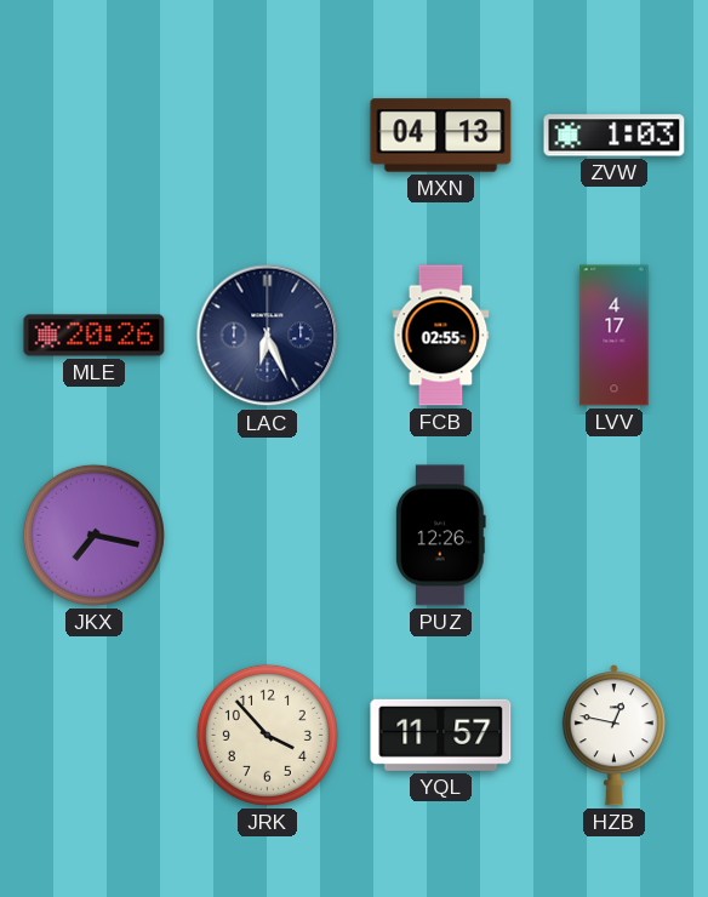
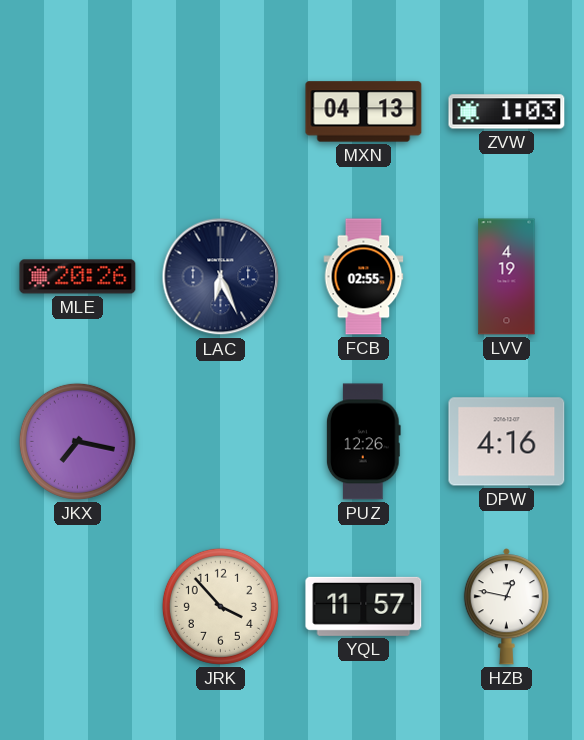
LVV: 4:17 -> 4:19
DPW: none -> 4:16
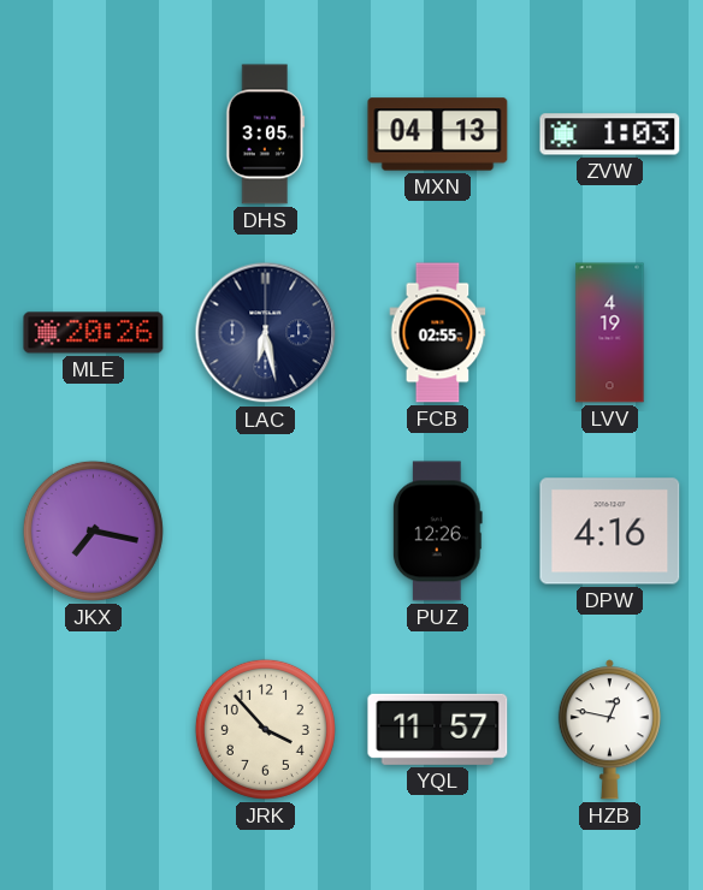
DHS: none -> 3:05
LAC: 6:26 -> 6:28
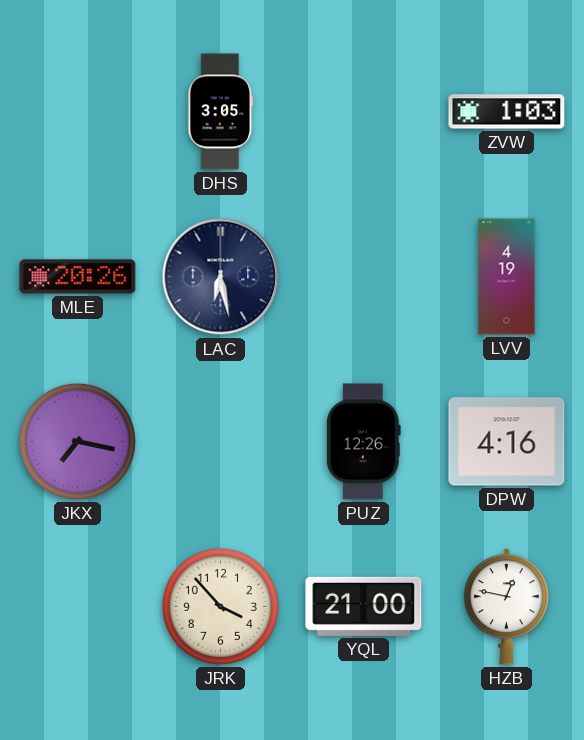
MXN: 04:13 -> none
FCB: 02:55 -> none
YQL: 11:57 -> 21:00
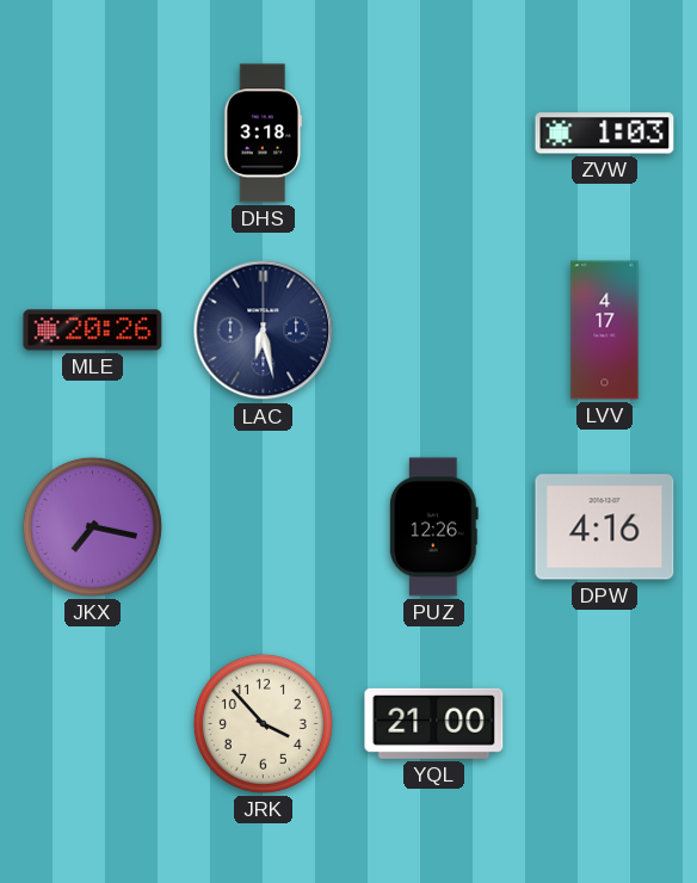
DHS: 3:05 -> 3:18
LVV: 4:19 -> 4:17
HZB: 12:47 -> none
